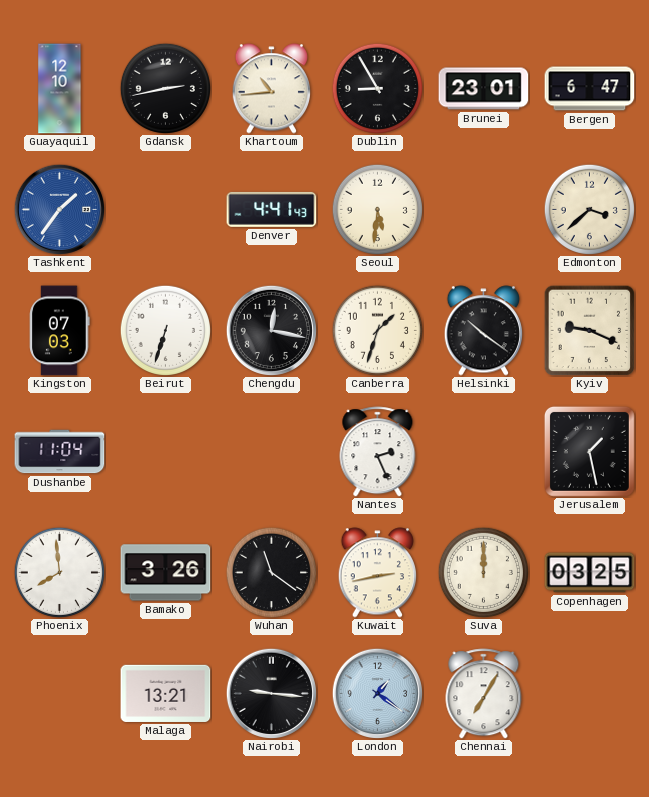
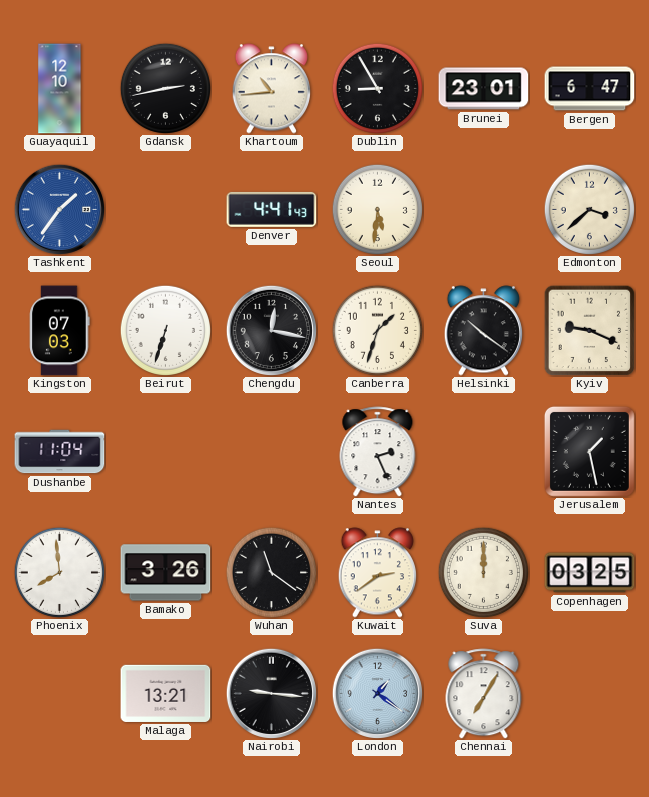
Kuwait: 2:43 -> 2:39
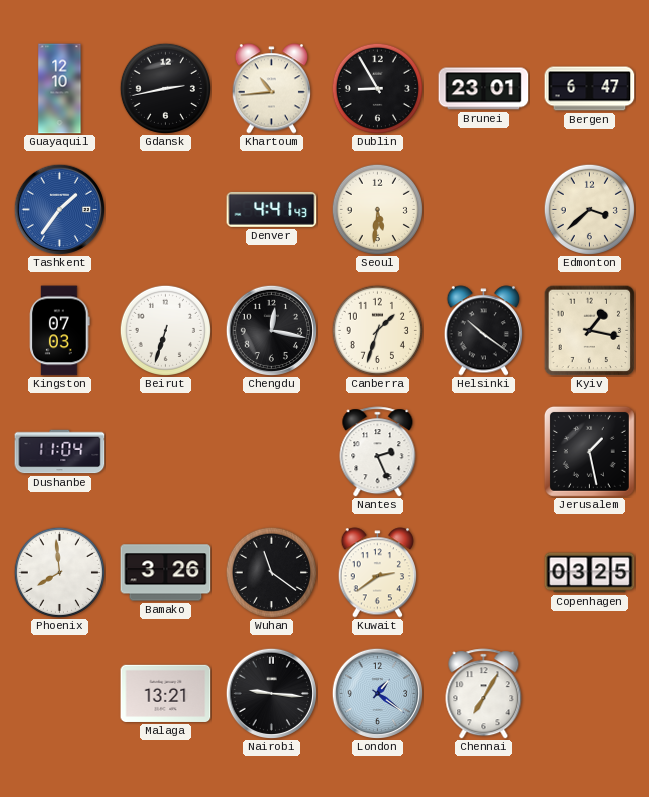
Kyiv: 9:19 -> 1:17
Suva: 12:00 -> none
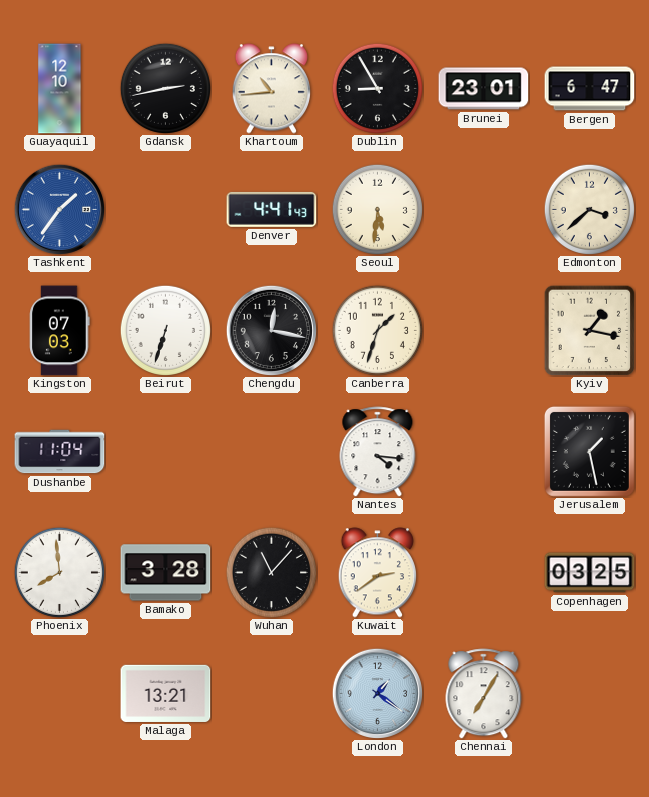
Helsinki: 10:21 -> none
Nantes: 2:26 -> 4:16
Bamako: 3:26 -> 3:28
Wuhan: 11:21 -> 11:07
Nairobi: 9:16 -> none
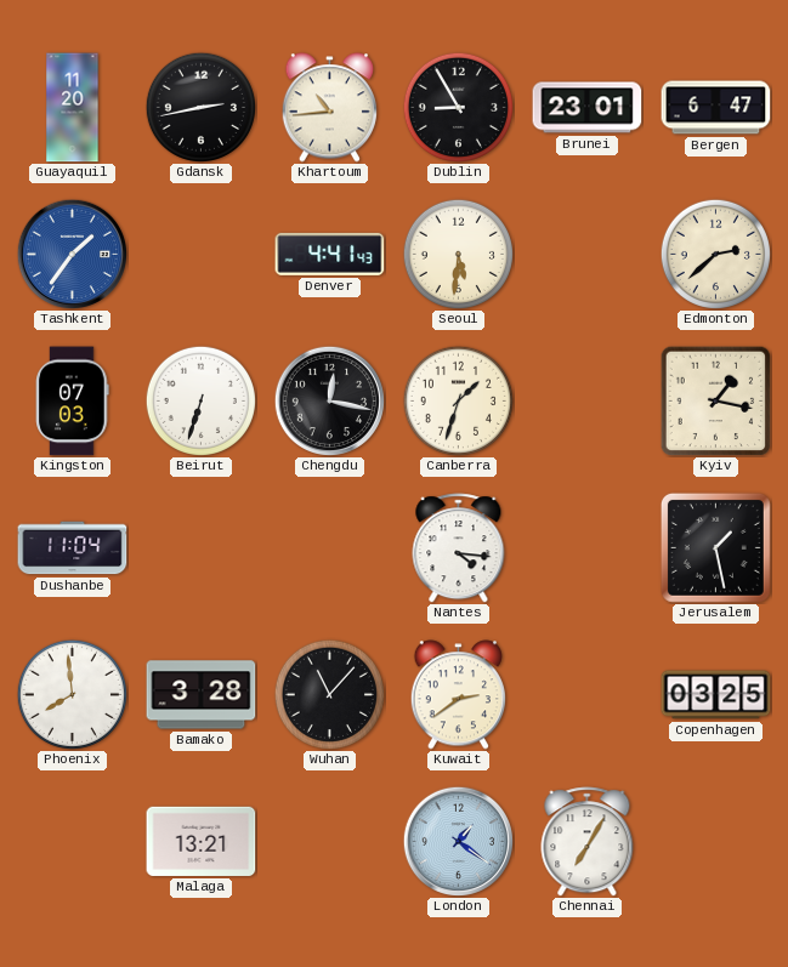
Guayaquil: 12:10 -> 11:20
Edmonton: 3:38 -> 2:38
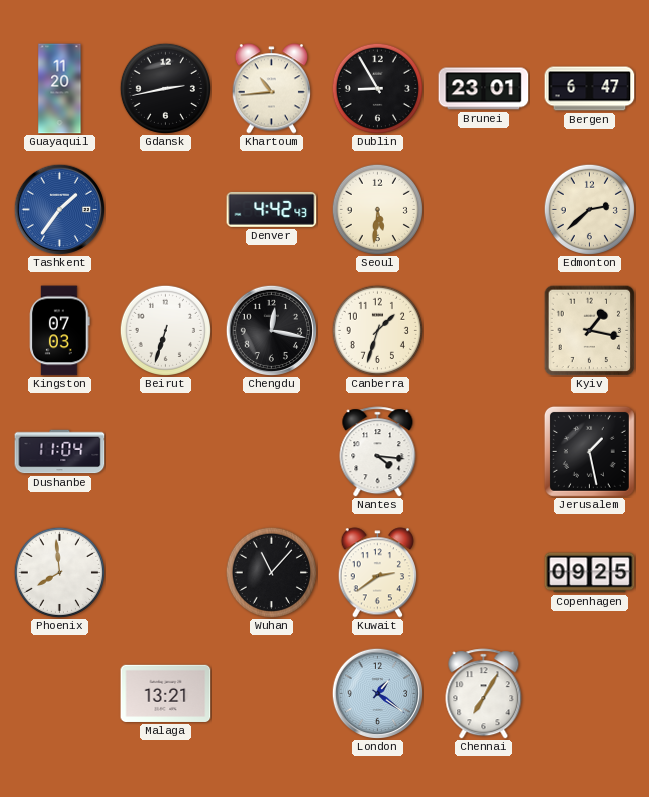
Denver: 4:41 -> 4:42
Bamako: 3:28 -> none
Copenhagen: 03:25 -> 09:25
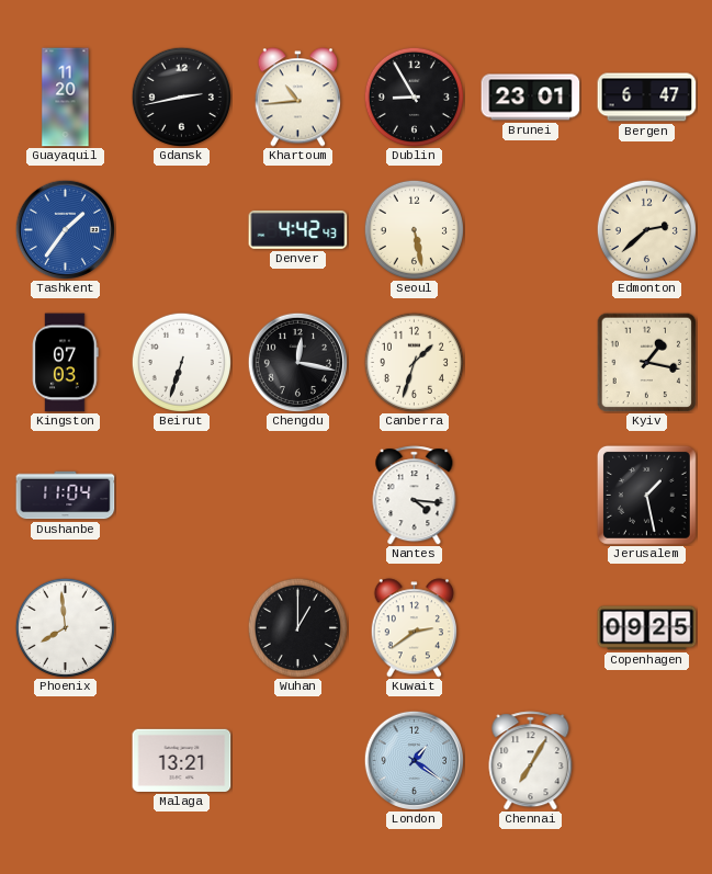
Seoul: 5:31 -> 5:28
Wuhan: 11:07 -> 1:00
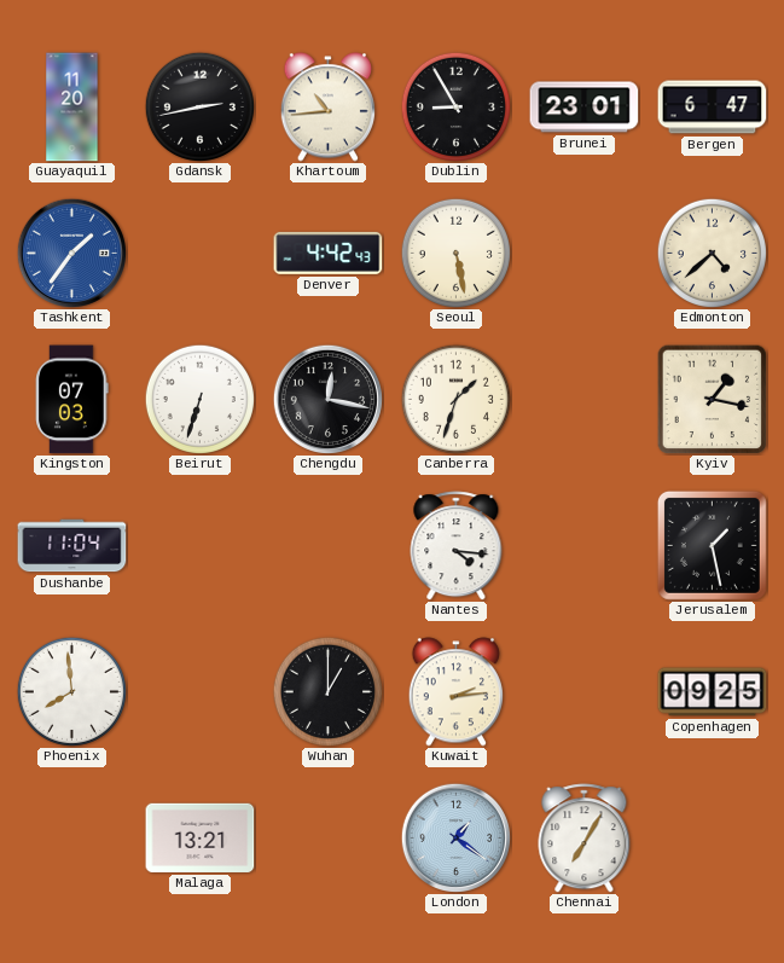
Edmonton: 2:38 -> 4:38
Kuwait: 2:39 -> 2:14
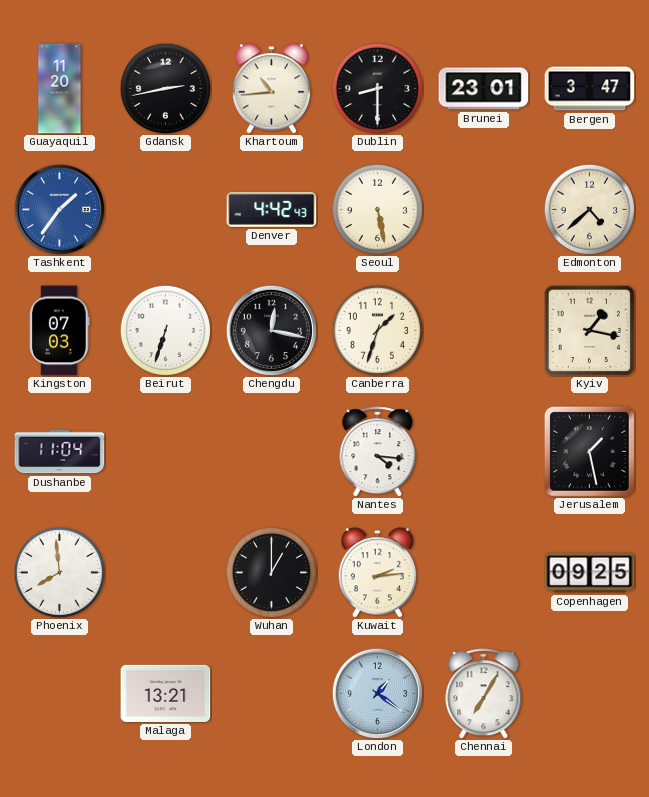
Dublin: 8:55 -> 8:30
Bergen: 6:47 -> 3:47
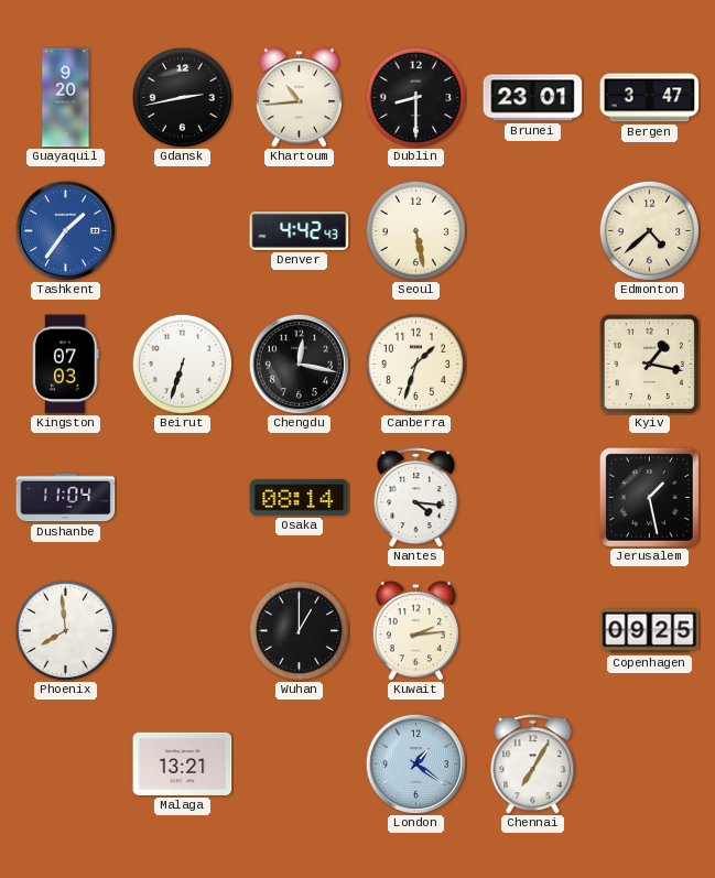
Guayaquil: 11:20 -> 9:20
Osaka: none -> 08:14
